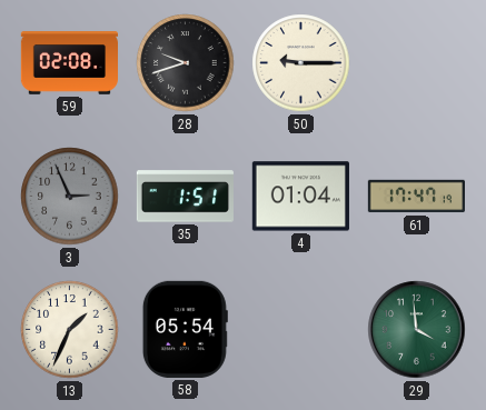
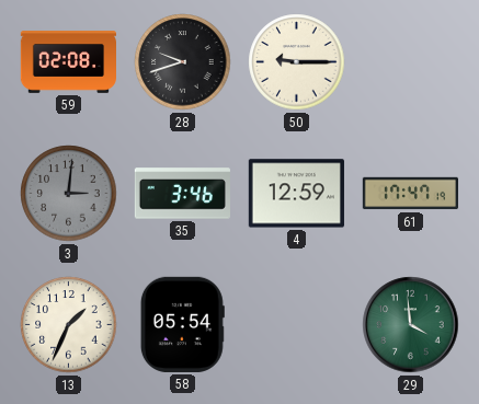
3: 2:56 -> 3:01
35: 1:51 -> 3:46
4: 01:04 -> 12:59
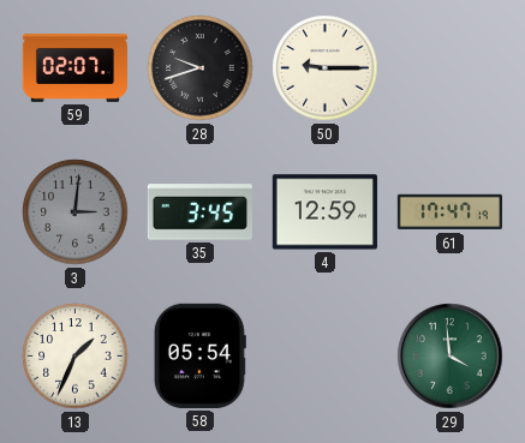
59: 02:08 -> 02:07
35: 3:46 -> 3:45
